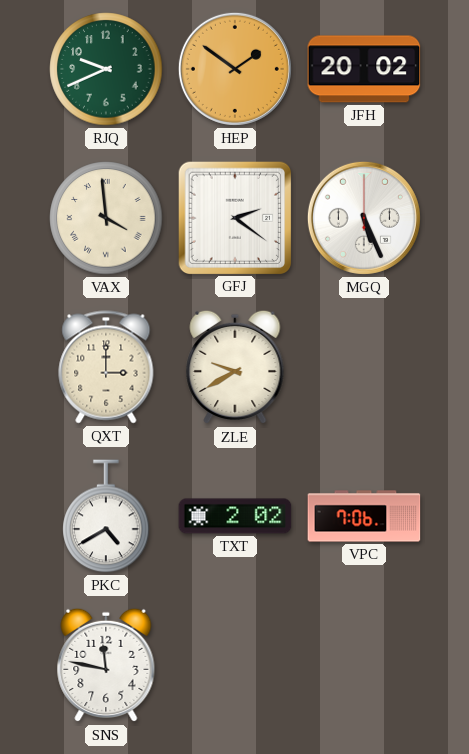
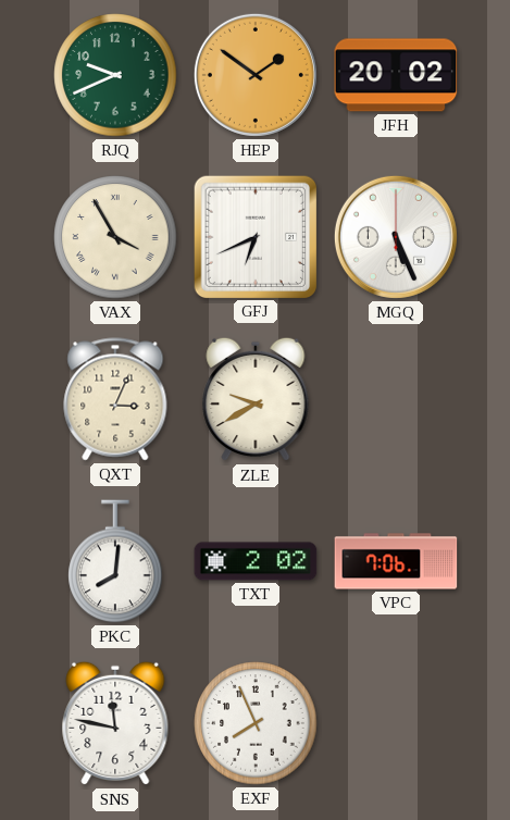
VAX: 3:59 -> 3:55
GFJ: 2:21 -> 6:41
QXT: 3:00 -> 3:04
PKC: 4:40 -> 8:01
EXF: none -> 7:56
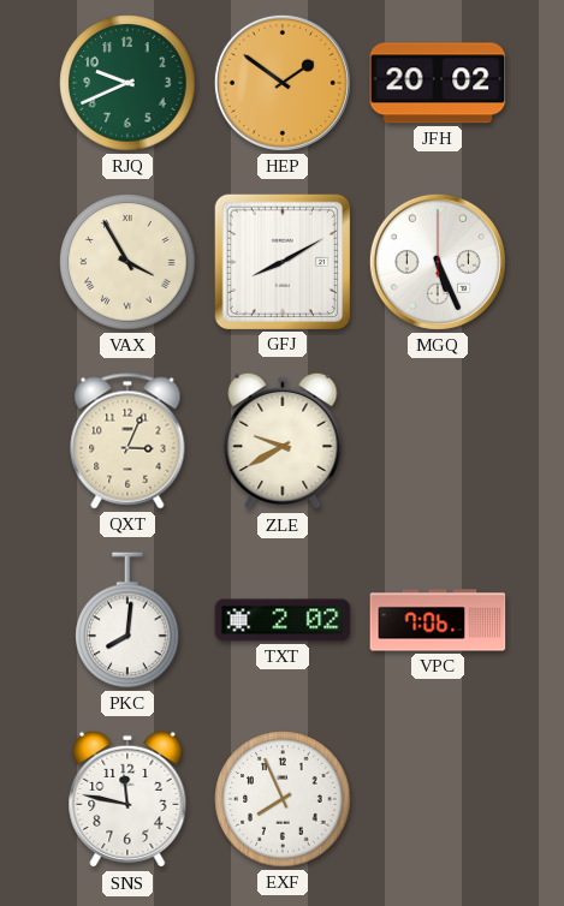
GFJ: 6:41 -> 8:10
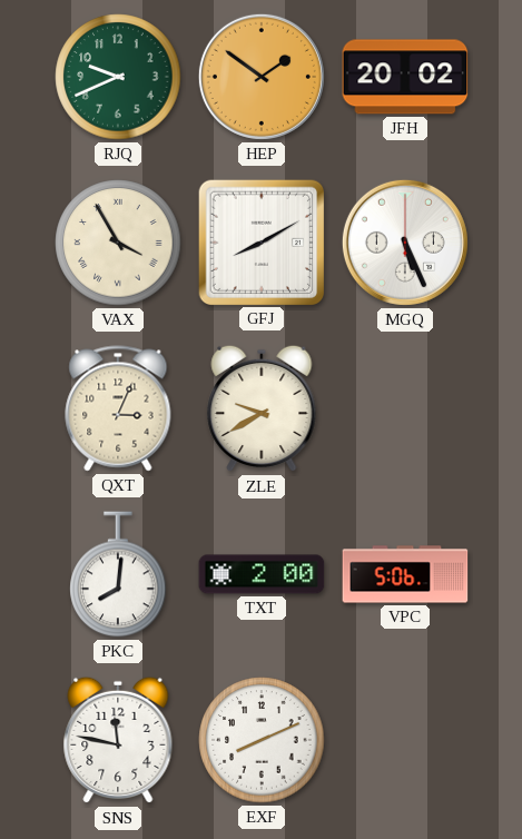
TXT: 2:02 -> 2:00
VPC: 7:06 -> 5:06
EXF: 7:56 -> 8:11
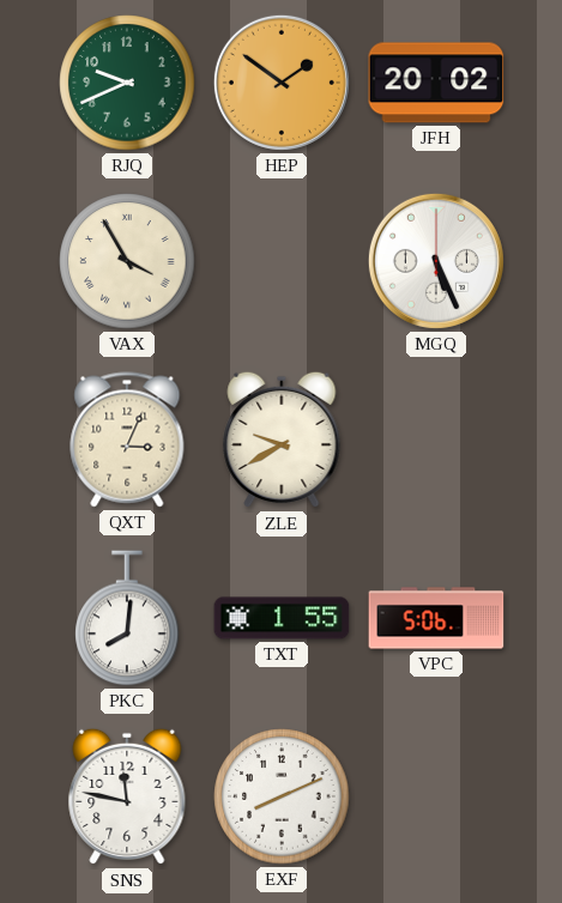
GFJ: 8:10 -> none
TXT: 2:00 -> 1:55
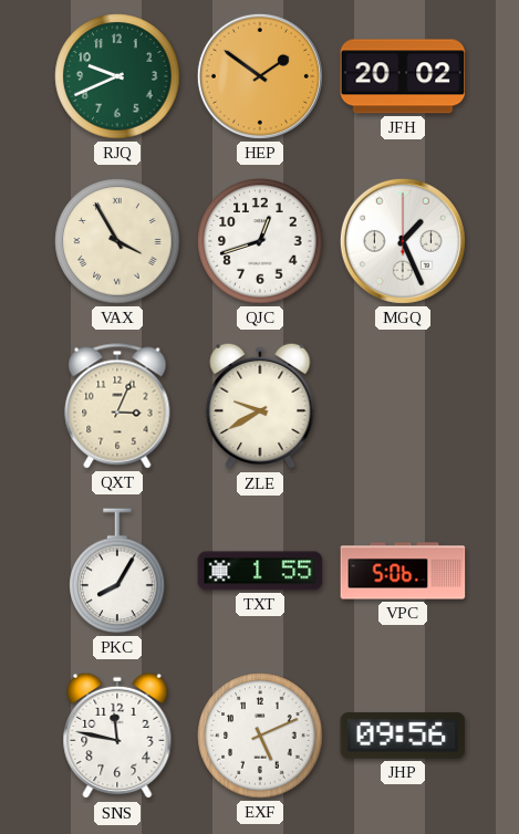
QJC: none -> 12:42
MGQ: 5:26 -> 1:26
PKC: 8:01 -> 8:05
EXF: 8:11 -> 5:11
JHP: none -> 09:56
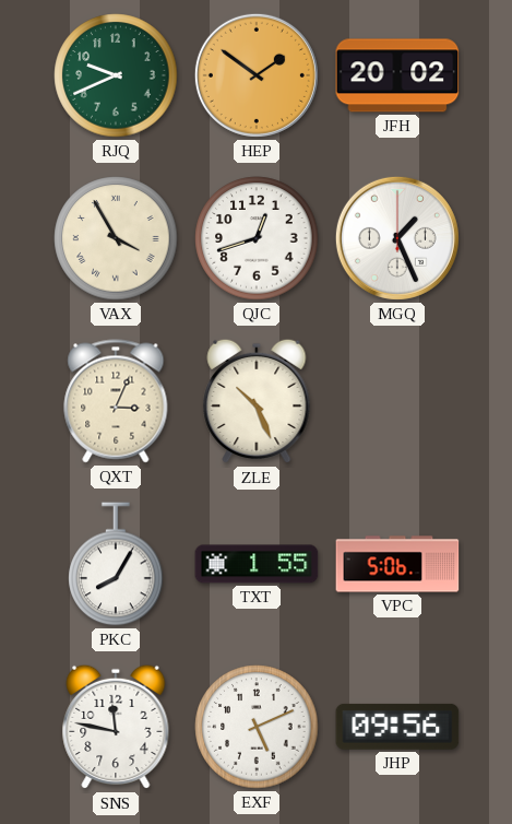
ZLE: 9:40 -> 10:26
